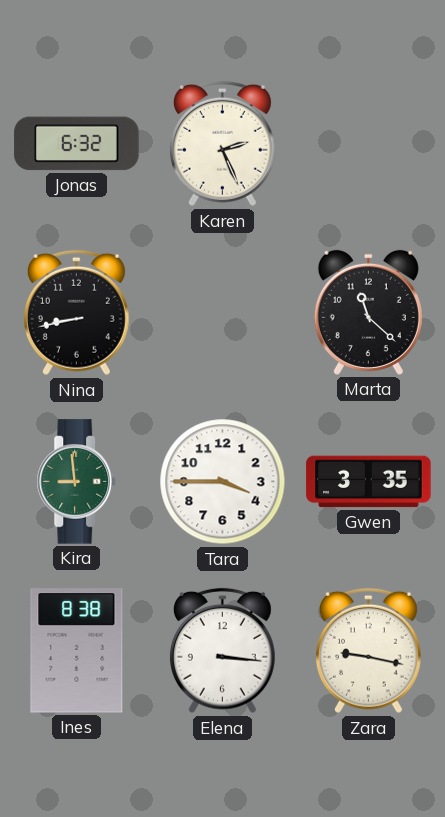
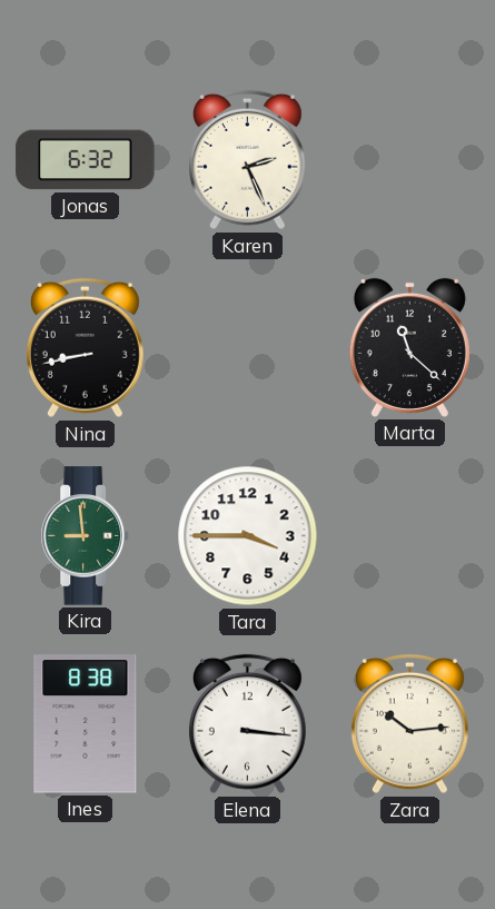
Gwen: 3:35 -> none
Zara: 9:17 -> 10:14
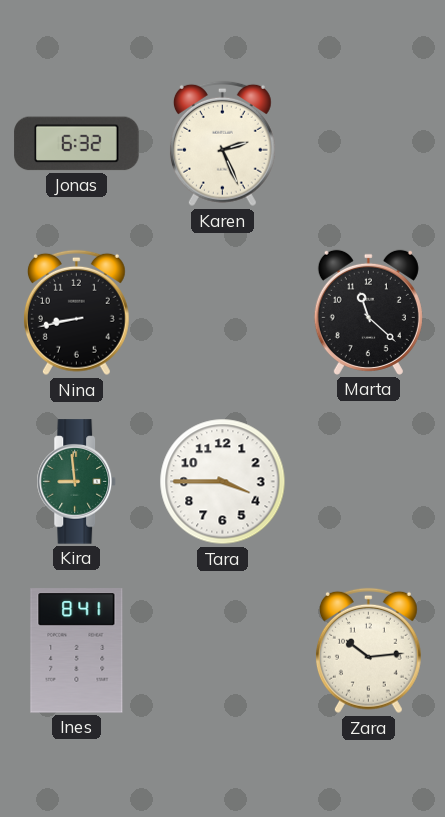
Ines: 8:38 -> 8:41
Elena: 3:16 -> none
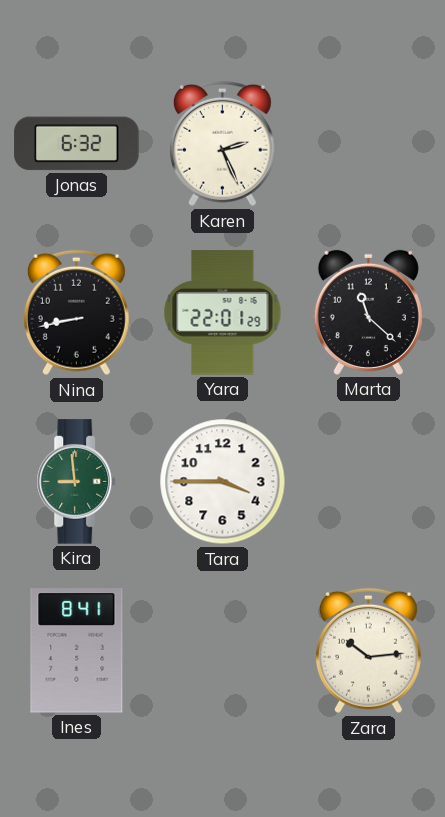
Yara: none -> 22:01
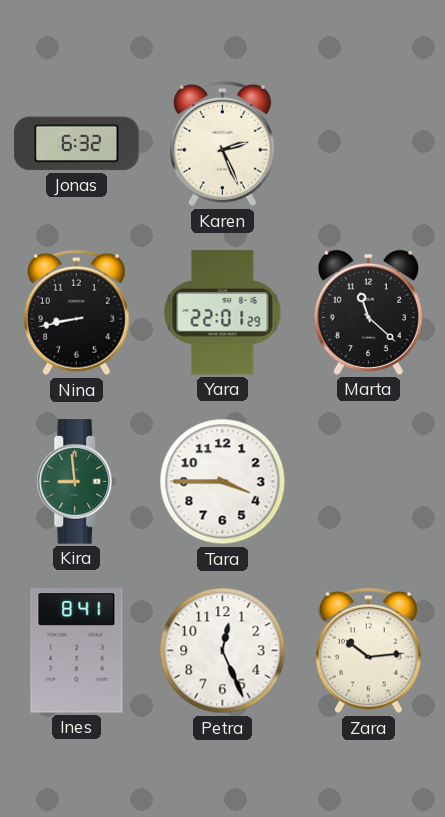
Petra: none -> 12:26
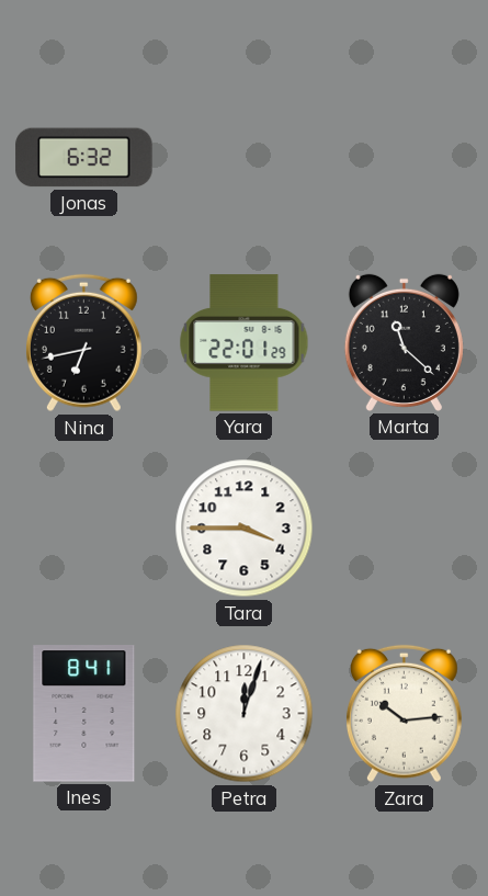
Karen: 2:26 -> none
Nina: 8:43 -> 6:43
Kira: 8:59 -> none
Petra: 12:26 -> 12:03
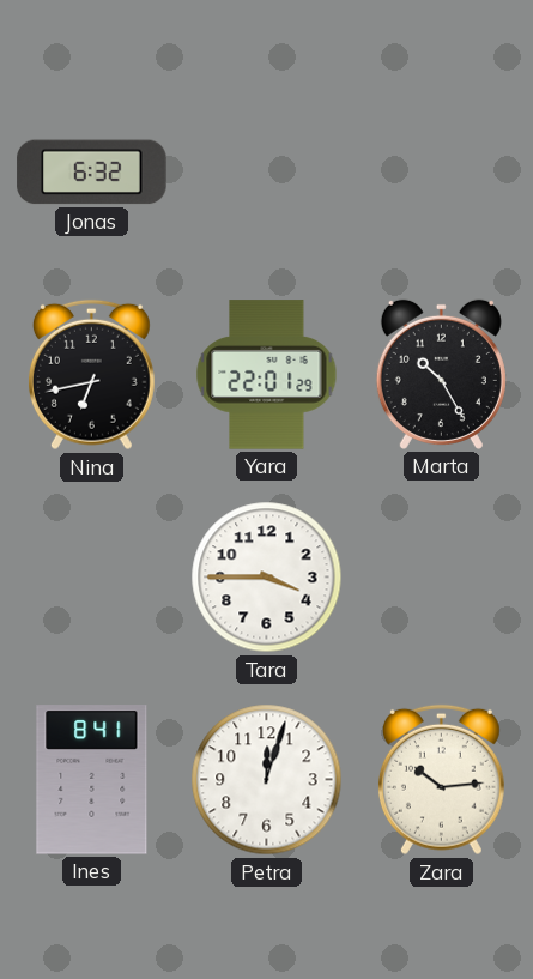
Marta: 11:22 -> 10:25
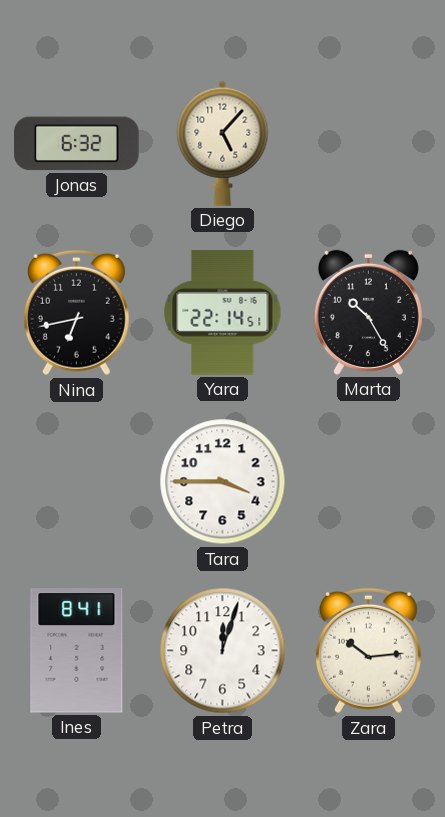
Diego: none -> 5:07
Yara: 22:01 -> 22:14
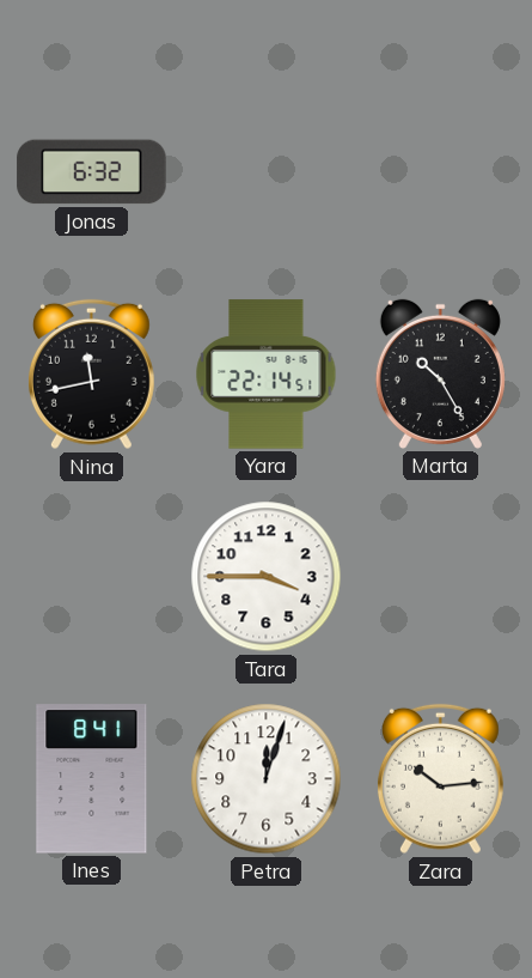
Diego: 5:07 -> none
Nina: 6:43 -> 11:43
